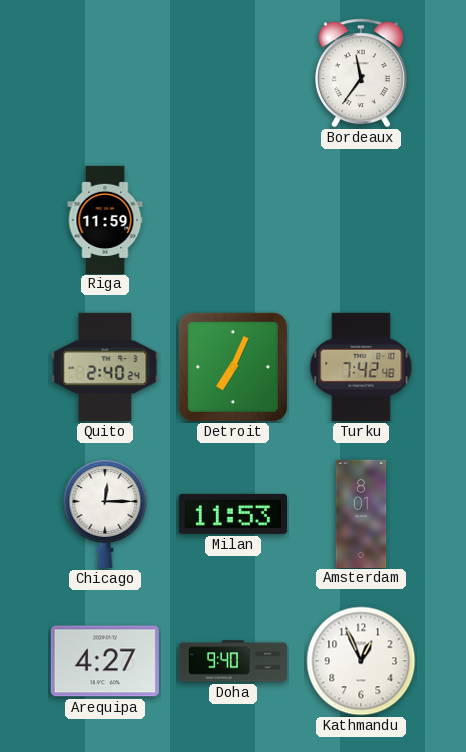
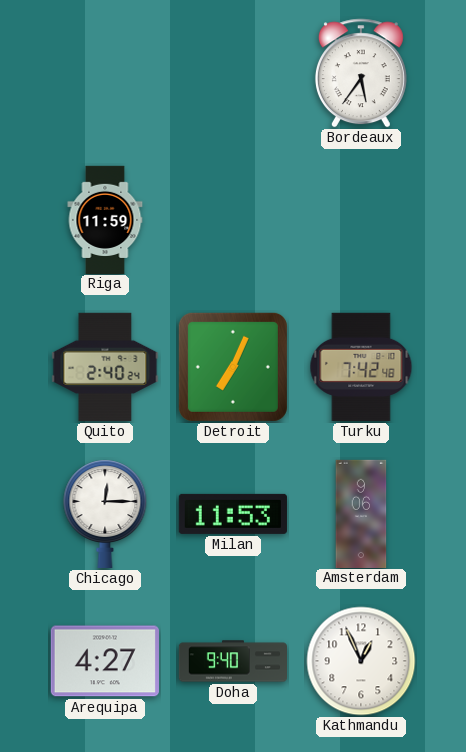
Bordeaux: 11:36 -> 5:36
Amsterdam: 8:01 -> 9:06
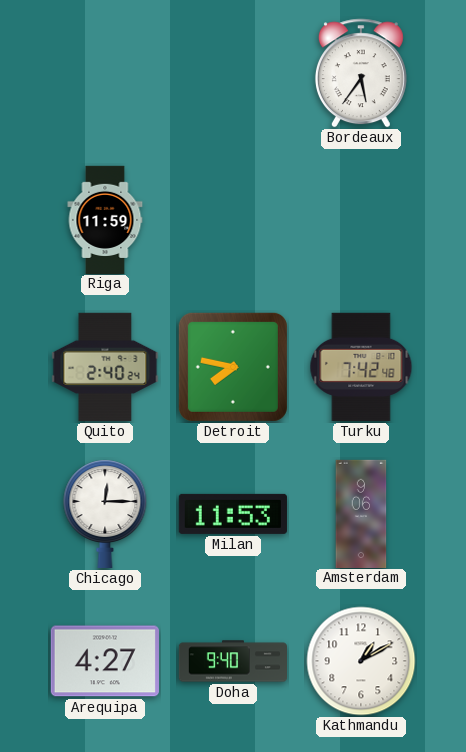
Detroit: 7:04 -> 7:47
Kathmandu: 12:56 -> 1:10
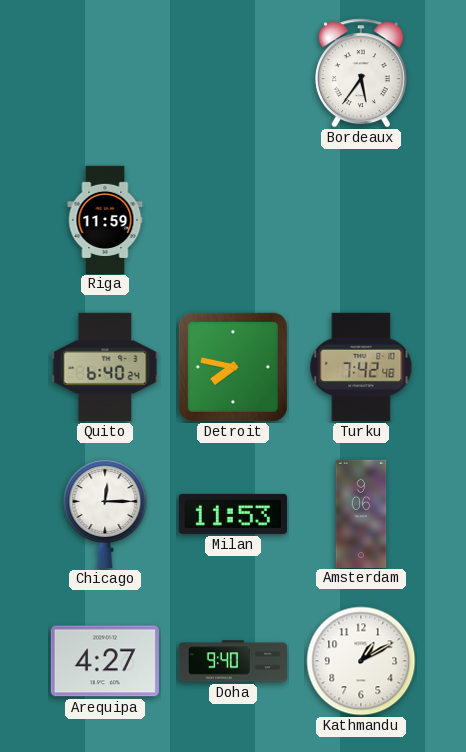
Quito: 2:40 -> 6:40
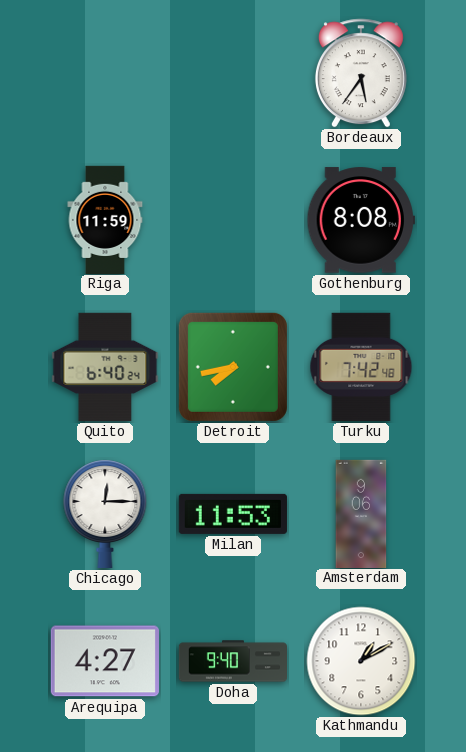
Gothenburg: none -> 8:08
Detroit: 7:47 -> 7:43
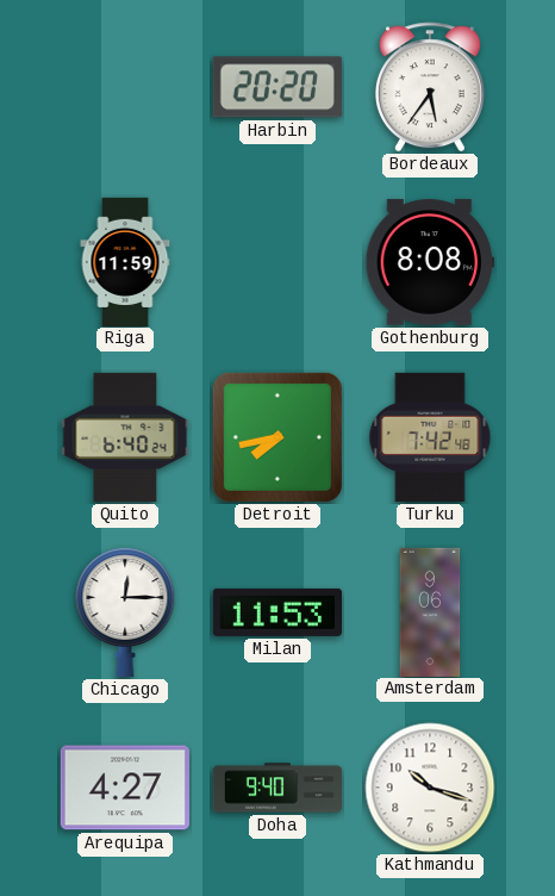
Harbin: none -> 20:20
Kathmandu: 1:10 -> 10:18
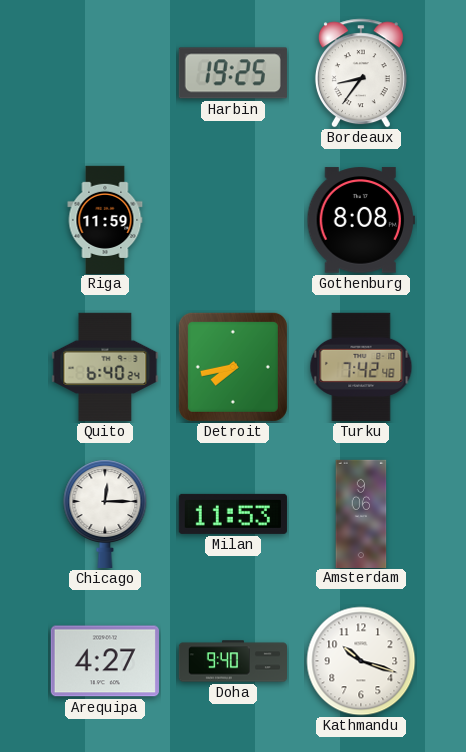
Harbin: 20:20 -> 19:25
Bordeaux: 5:36 -> 8:36
